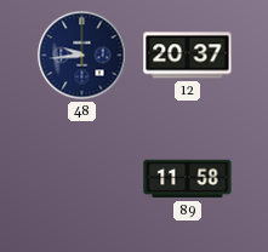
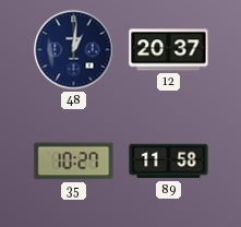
48: 9:44 -> 1:01
35: none -> 10:27
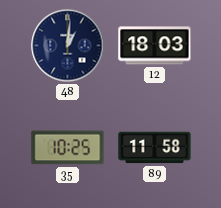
12: 20:37 -> 18:03
35: 10:27 -> 10:25
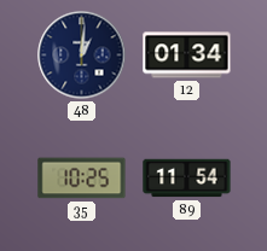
12: 18:03 -> 01:34
89: 11:58 -> 11:54
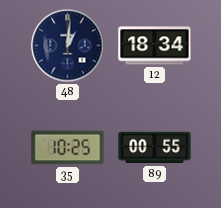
12: 01:34 -> 18:34
89: 11:54 -> 00:55
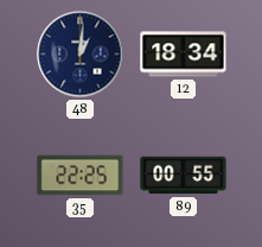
35: 10:25 -> 22:25
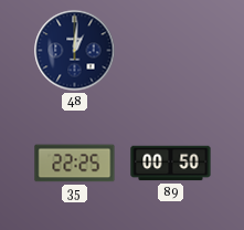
12: 18:34 -> none
89: 00:55 -> 00:50
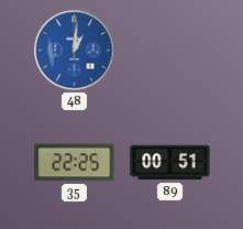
48 dial: navy -> blue
89: 00:50 -> 00:51
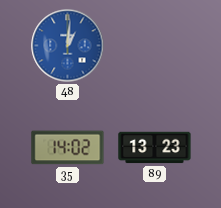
35: 22:25 -> 14:02
89: 00:51 -> 13:23
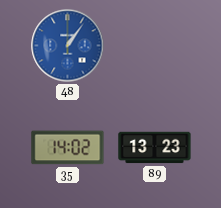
48: 1:01 -> 1:06
